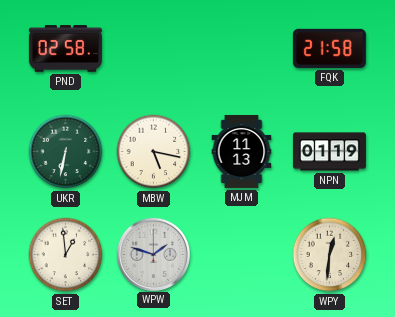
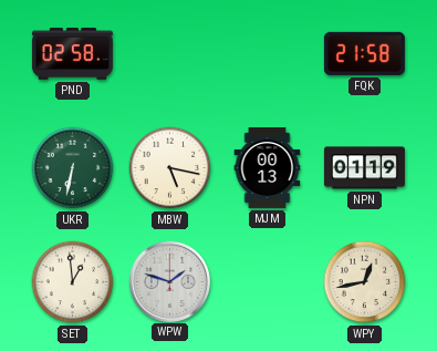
MJM: 11:13 -> 00:13
WPY: 12:31 -> 12:43
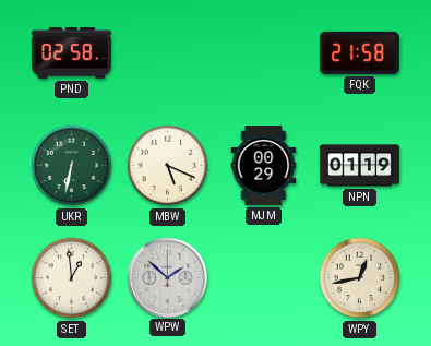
MBW: 5:17 -> 5:19
MJM: 00:13 -> 00:29
WPW: 1:48 -> 1:52
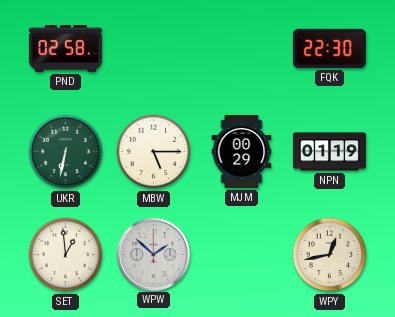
FQK: 21:58 -> 22:30
MBW: 5:19 -> 5:15
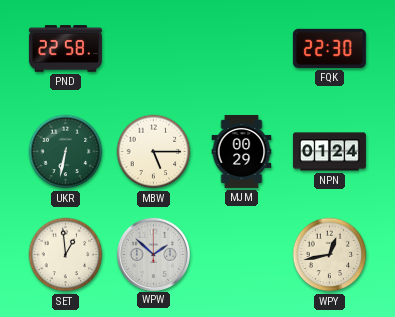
PND: 02:58 -> 22:58
NPN: 01:19 -> 01:24
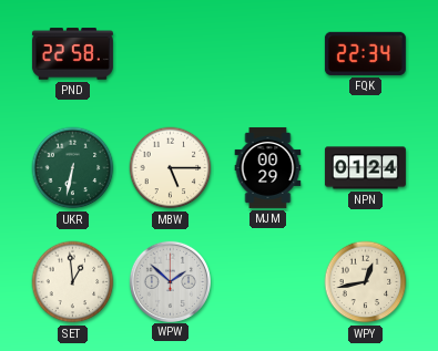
FQK: 22:30 -> 22:34
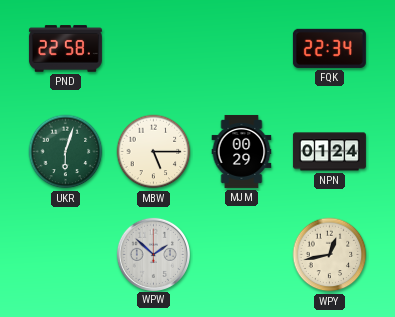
UKR: 6:32 -> 6:03
SET: 12:59 -> none
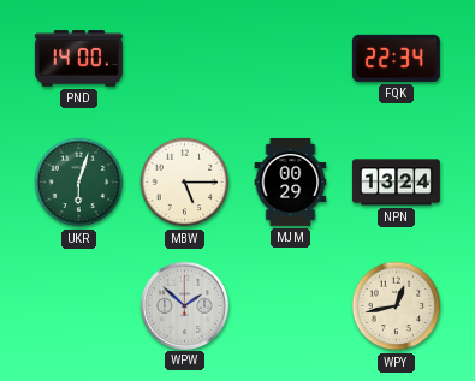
PND: 22:58 -> 14:00
NPN: 01:24 -> 13:24
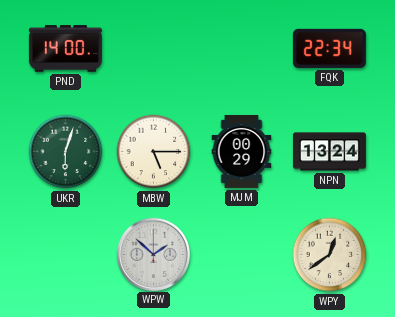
WPY: 12:43 -> 12:39
